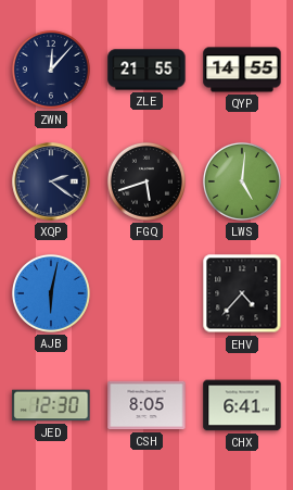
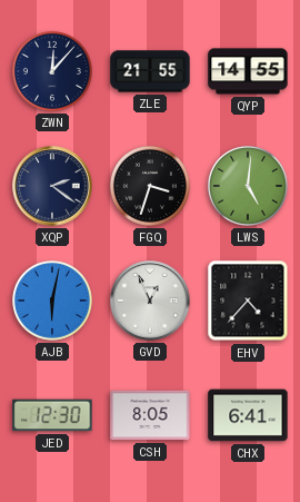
FGQ: 5:42 -> 3:33
GVD: none -> 12:56
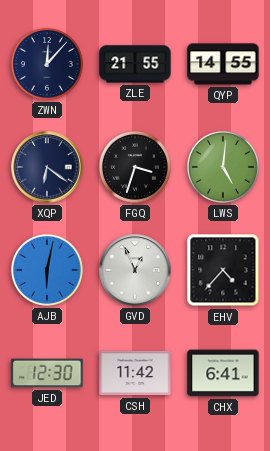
XQP: 2:21 -> 6:21
CSH: 8:05 -> 11:42
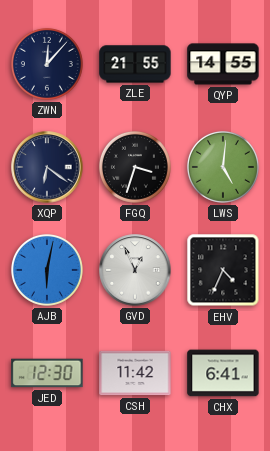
EHV: 4:37 -> 4:34
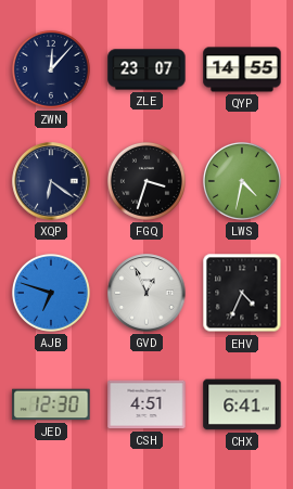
ZLE: 21:55 -> 23:07
LWS: 5:01 -> 4:32
AJB: 6:02 -> 6:48
CSH: 11:42 -> 4:51
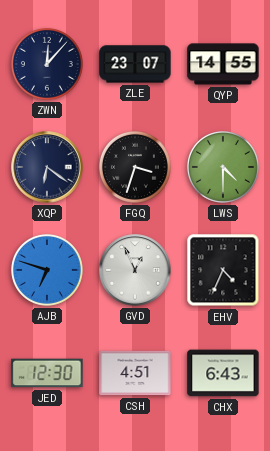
LWS: 4:32 -> 4:30
CHX: 6:41 -> 6:43
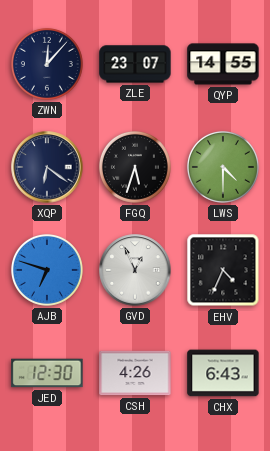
FGQ: 3:33 -> 5:33
CSH: 4:51 -> 4:26
